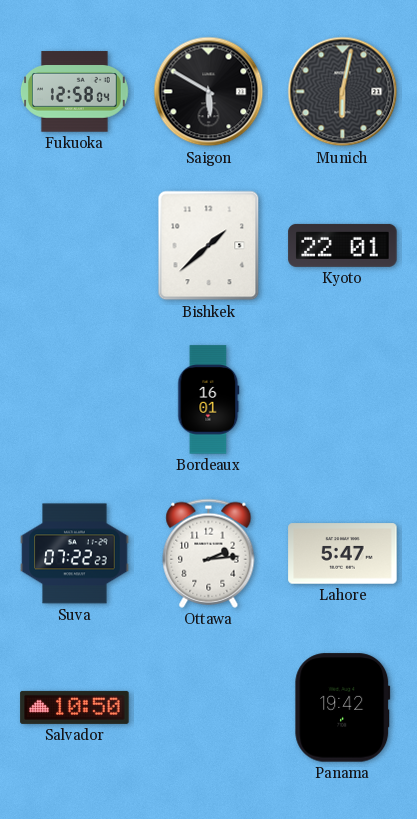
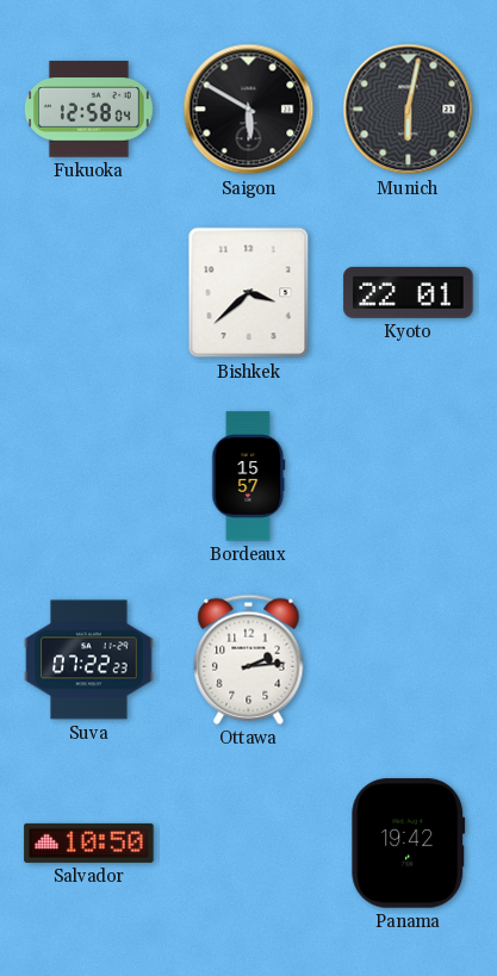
Bishkek: 1:38 -> 3:38
Bordeaux: 16:01 -> 15:57
Lahore: 5:47 -> none
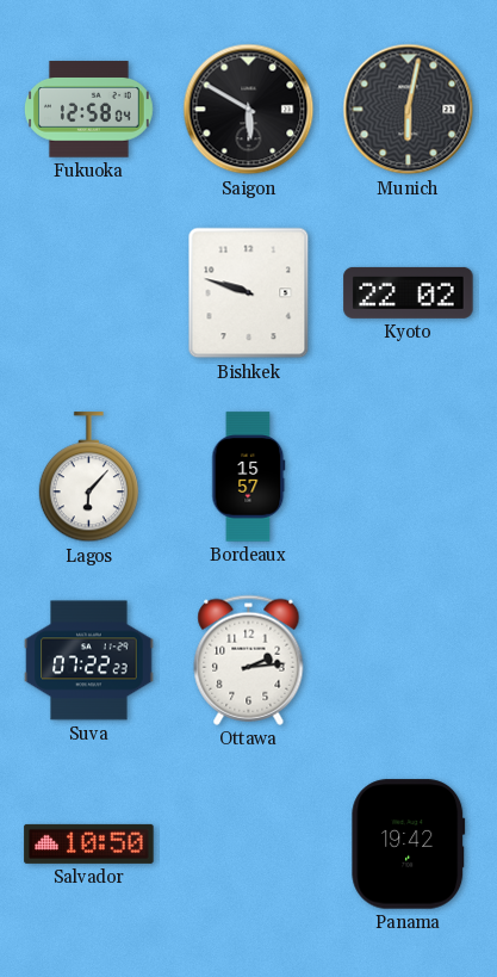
Bishkek: 3:38 -> 9:48
Kyoto: 22:01 -> 22:02
Lagos: none -> 6:07
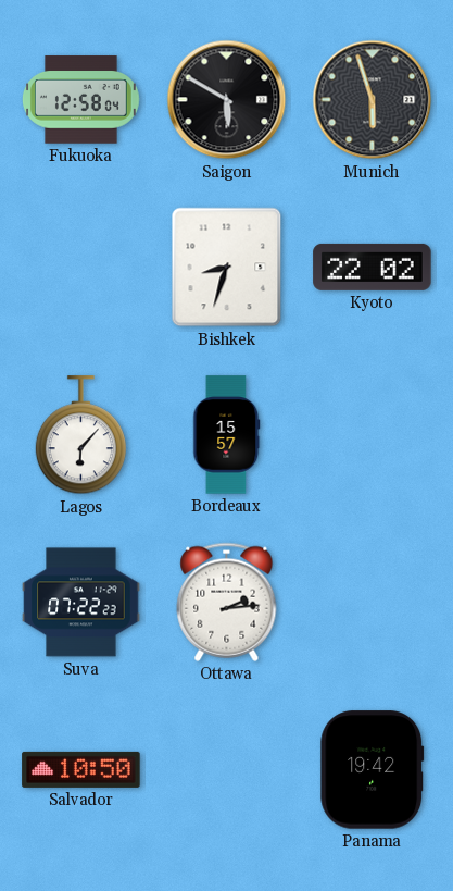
Munich: 6:02 -> 5:57
Bishkek: 9:48 -> 8:33
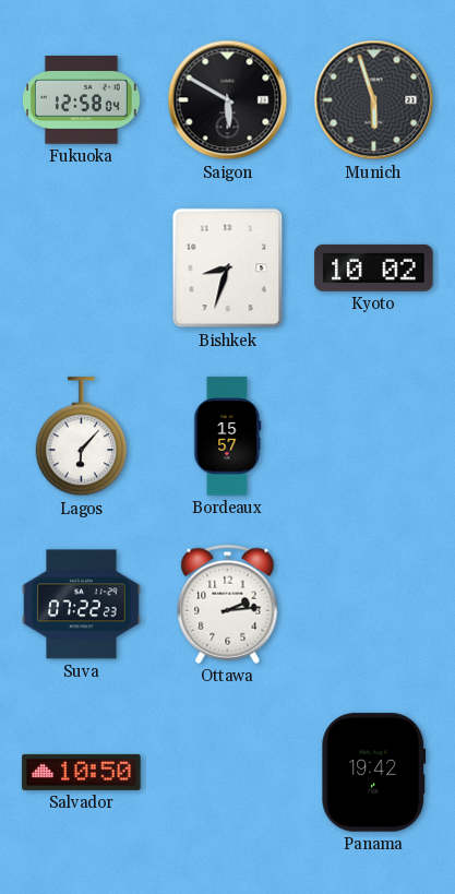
Kyoto: 22:02 -> 10:02
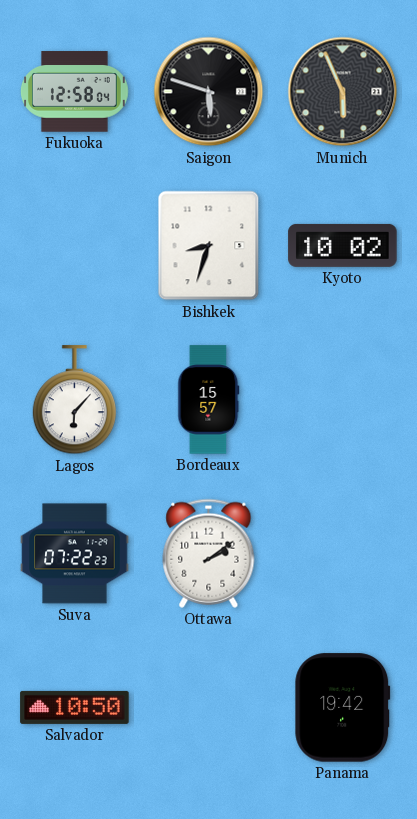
Saigon: 5:50 -> 5:48
Munich: 5:57 -> 5:56
Ottawa: 2:14 -> 2:09
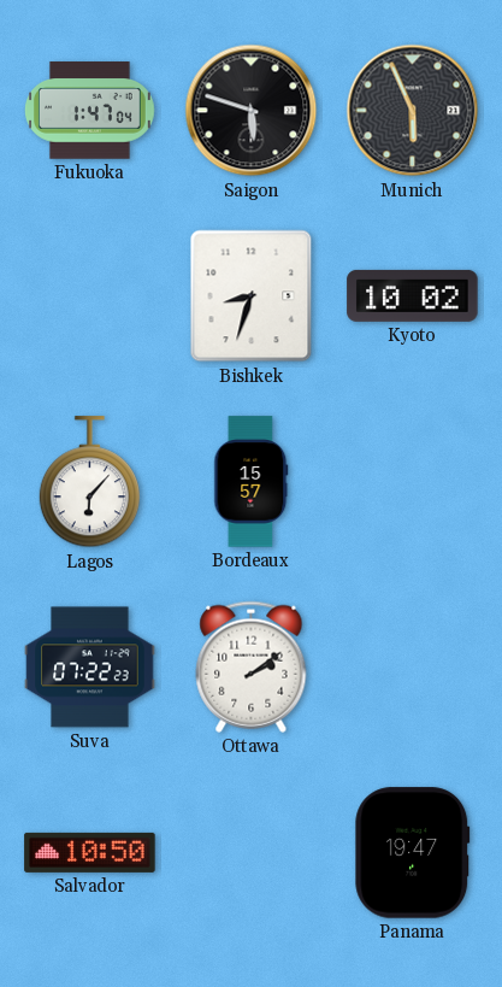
Fukuoka: 12:58 -> 1:47
Panama: 19:42 -> 19:47
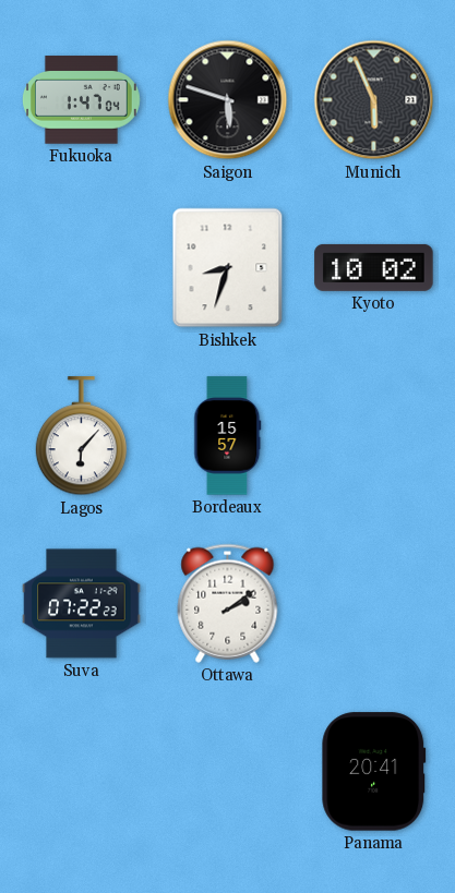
Salvador: 10:50 -> none
Panama: 19:47 -> 20:41
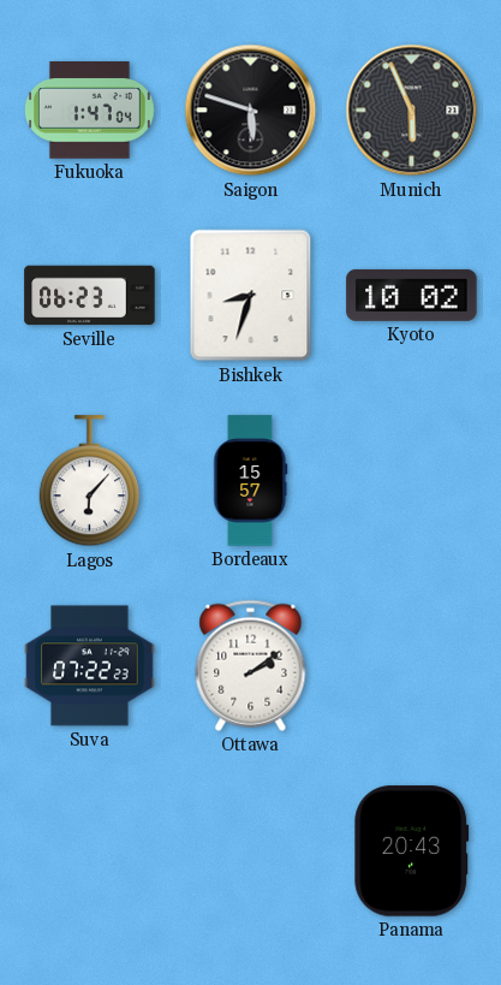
Seville: none -> 06:23
Panama: 20:41 -> 20:43
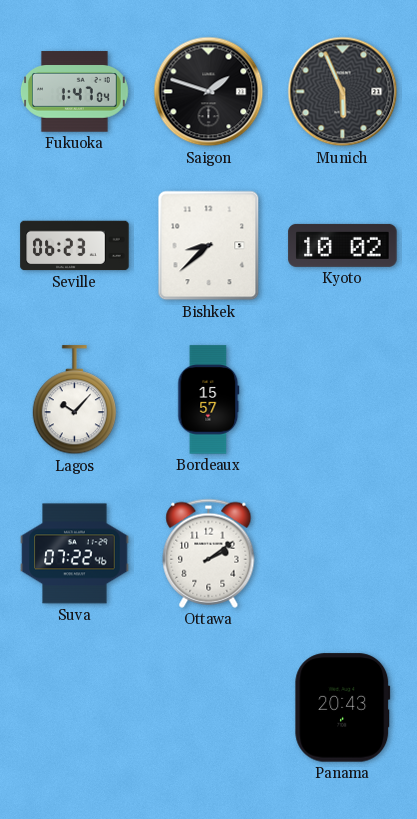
Saigon: 5:48 -> 1:48
Bishkek: 8:33 -> 8:38
Lagos: 6:07 -> 10:07
Suva: 07:22:23 -> 07:22:46
